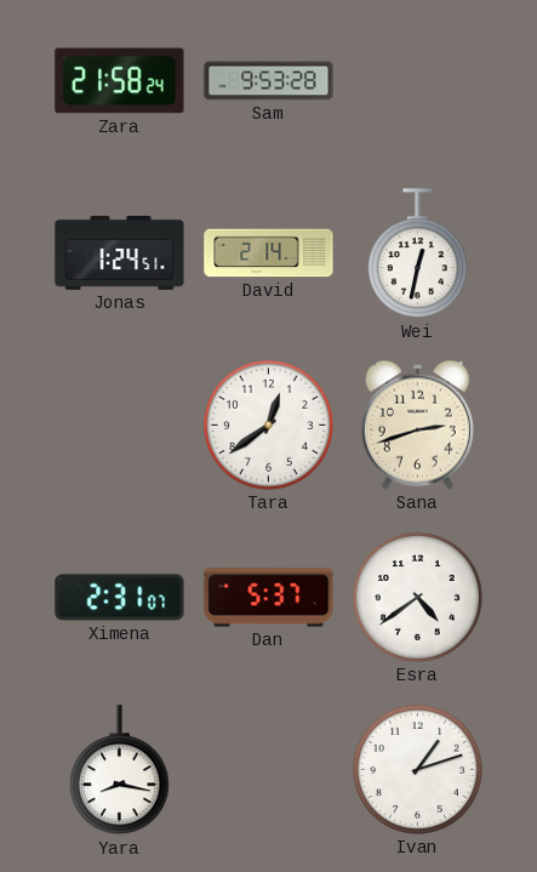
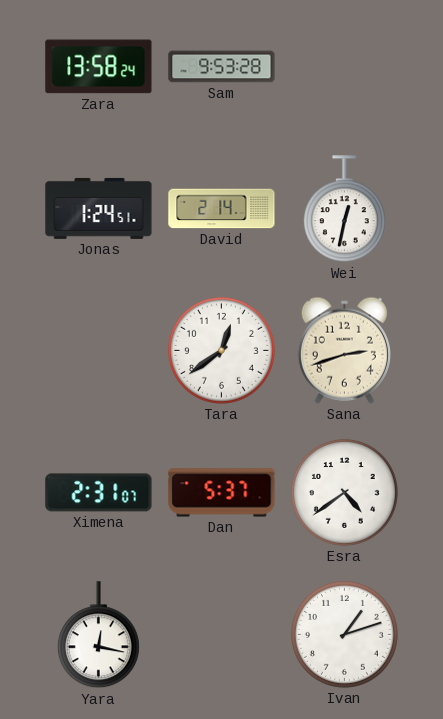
Zara: 21:58 -> 13:58
Yara: 8:17 -> 12:17
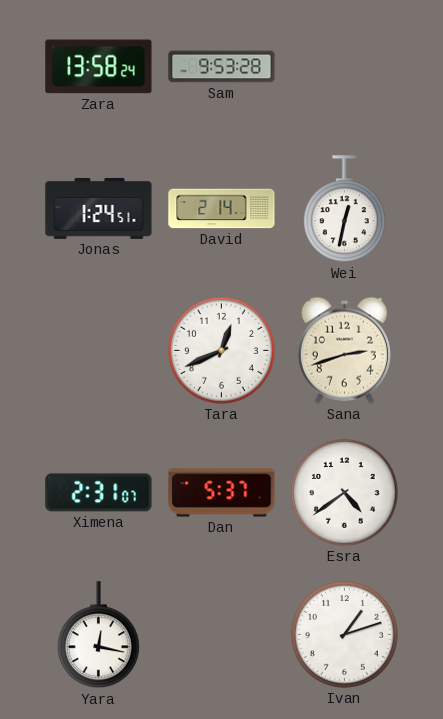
Tara: 12:39 -> 12:41
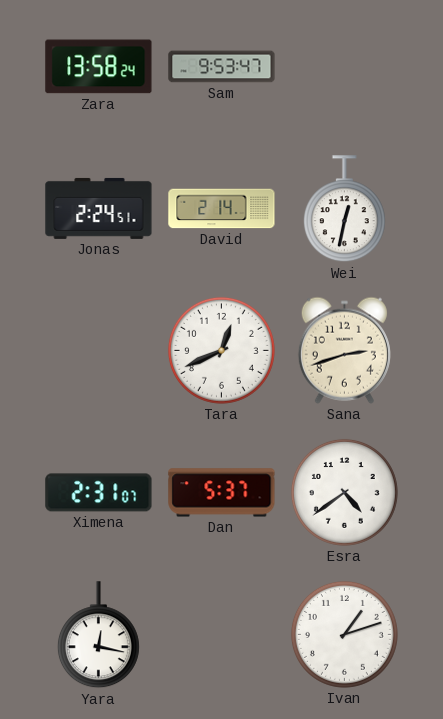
Sam: 9:53:28 -> 9:53:47
Jonas: 1:24 -> 2:24
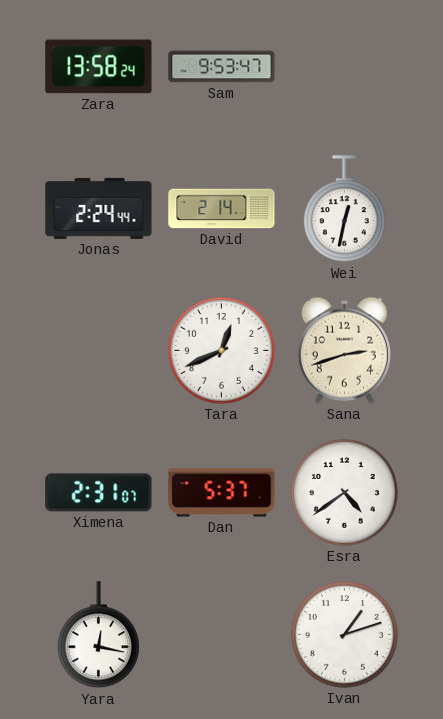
Jonas: 2:24:51 -> 2:24:44
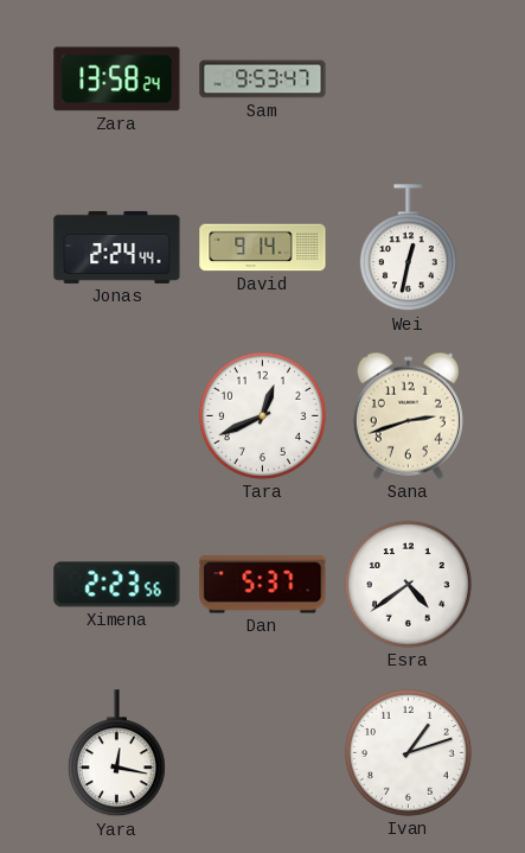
David: 2:14 -> 9:14
Ximena: 2:31 -> 2:23
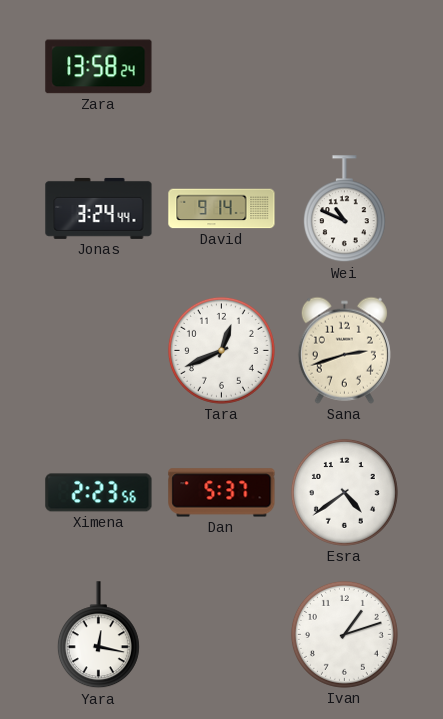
Sam: 9:53 -> none
Jonas: 2:24 -> 3:24
Wei: 12:32 -> 10:49
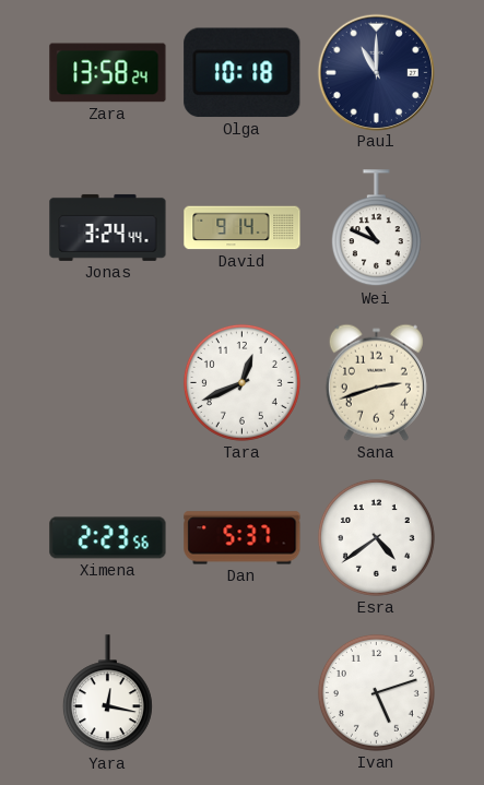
Olga: none -> 10:18
Paul: none -> 11:00
Ivan: 1:12 -> 5:12
